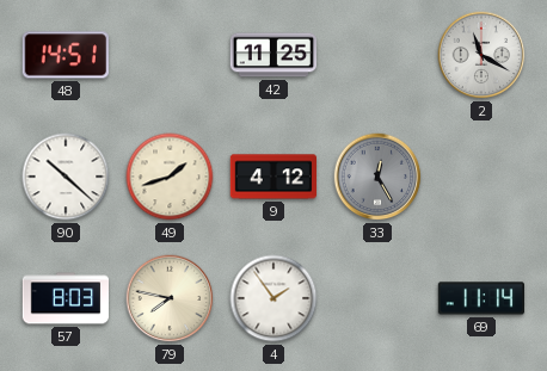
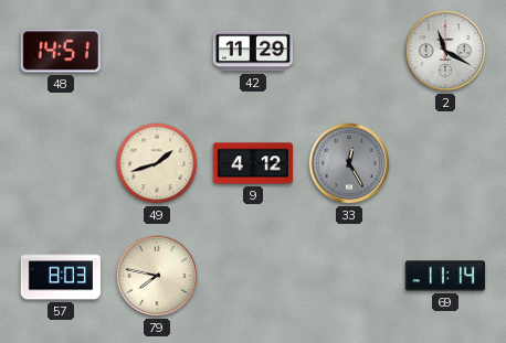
42: 11:25 -> 11:29
90: 10:22 -> none
4: 1:54 -> none
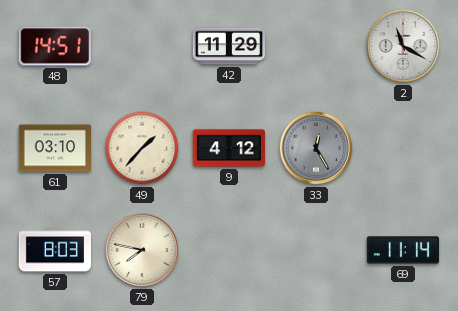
61: none -> 03:10
49: 1:42 -> 1:37
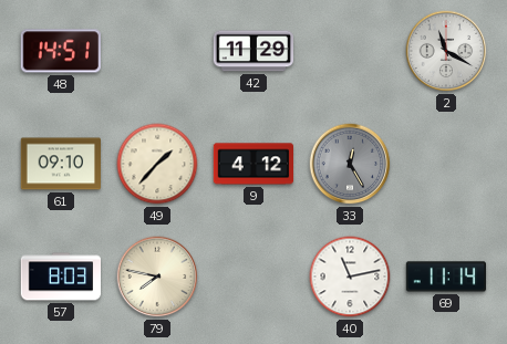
61: 03:10 -> 09:10
40: none -> 11:13
